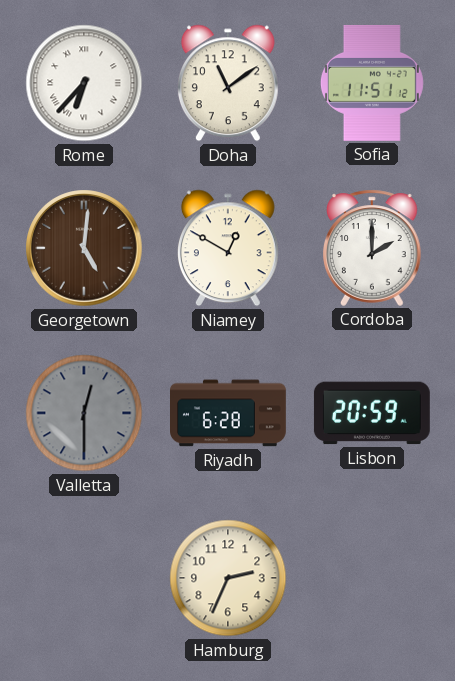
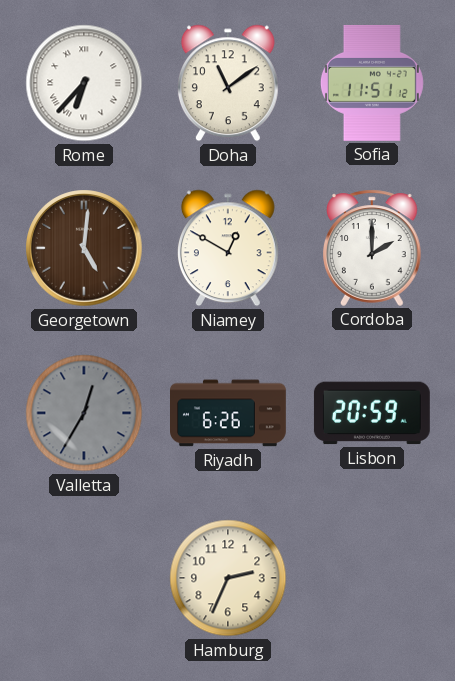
Valletta: 12:30 -> 12:35
Riyadh: 6:28 -> 6:26
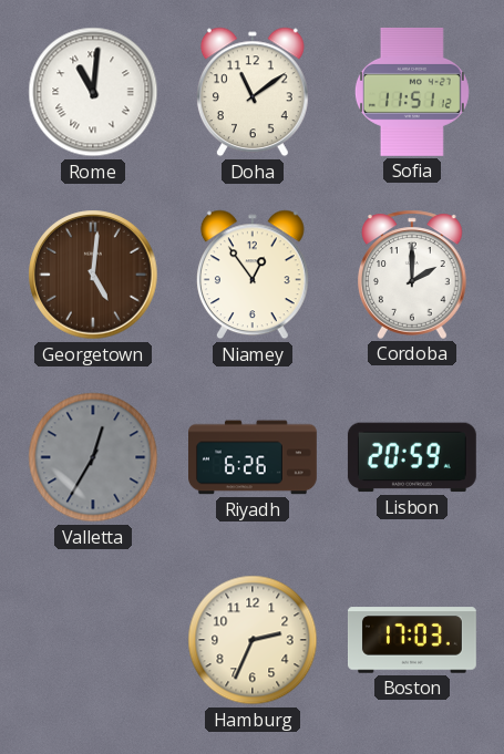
Rome: 6:37 -> 11:01
Niamey: 12:50 -> 12:54
Boston: none -> 17:03
